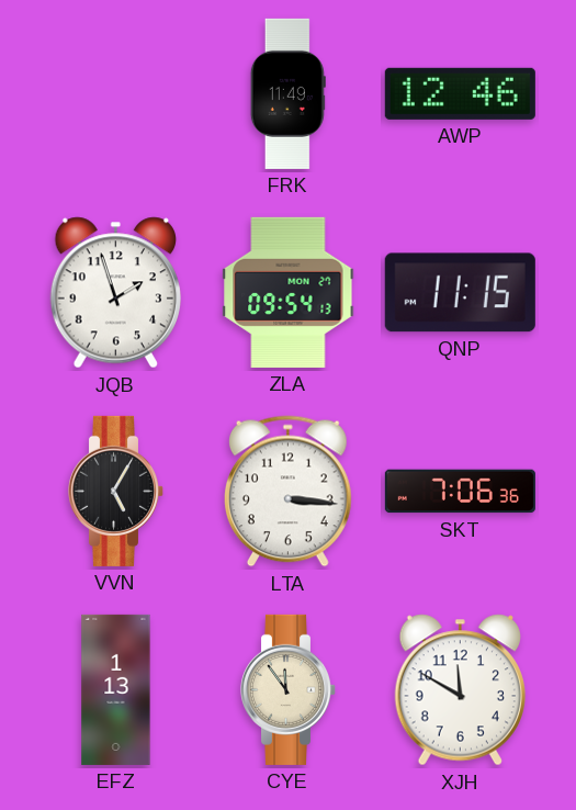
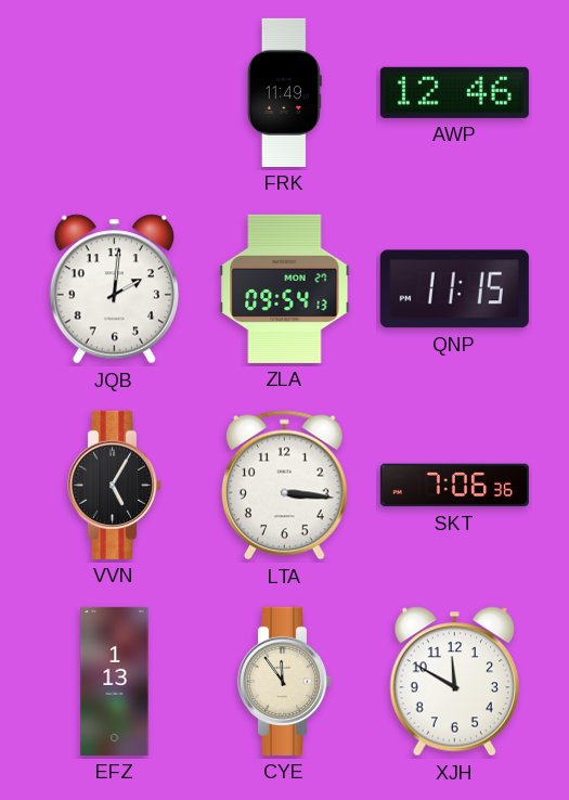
JQB: 1:57 -> 2:01
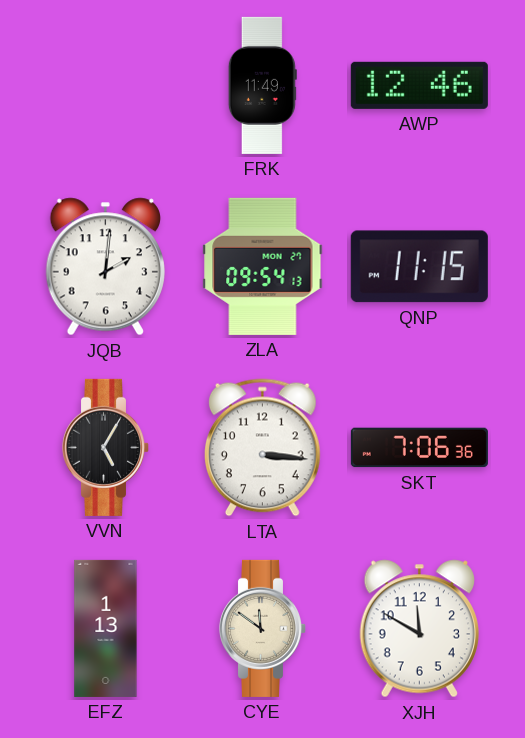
CYE: 11:54 -> 11:51
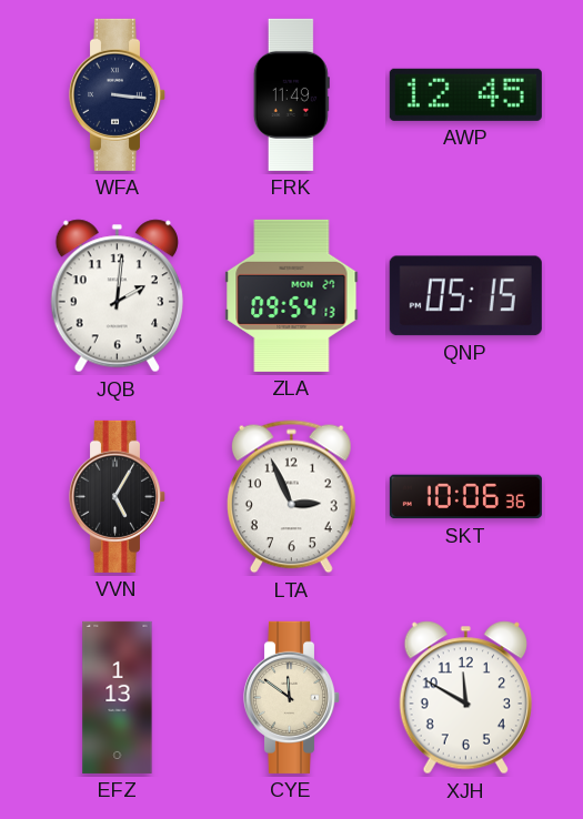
WFA: none -> 3:16
AWP: 12:46 -> 12:45
QNP: 11:15 -> 05:15
LTA: 3:16 -> 2:56
SKT: 7:06 -> 10:06
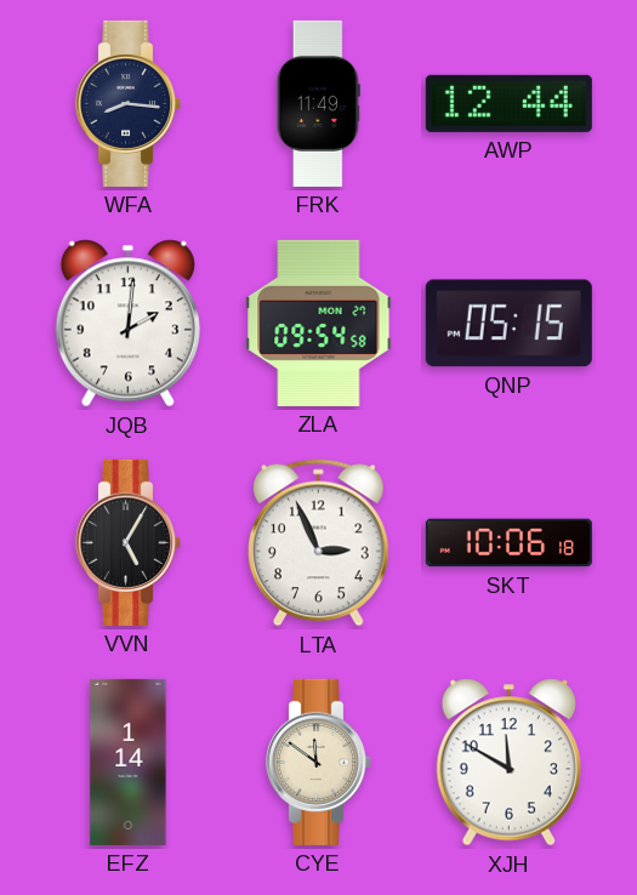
WFA: 3:16 -> 8:16
AWP: 12:45 -> 12:44
ZLA: 09:54:13 -> 09:54:58
SKT: 10:06:36 -> 10:06:18
EFZ: 1:13 -> 1:14
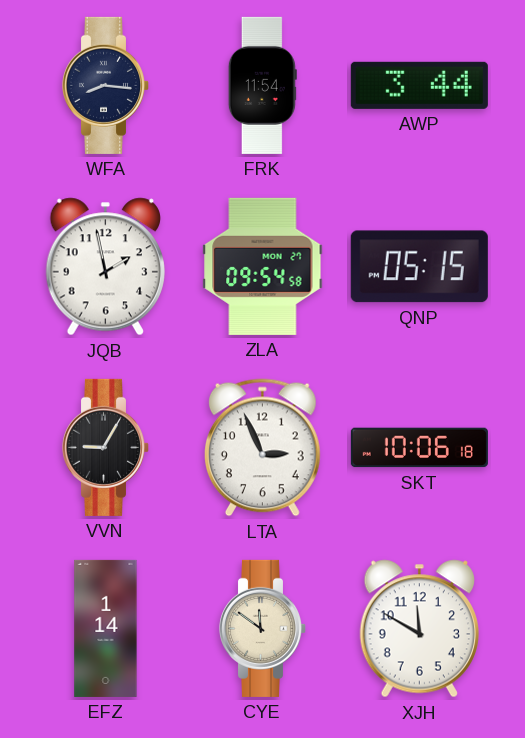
FRK: 11:49 -> 11:54
AWP: 12:44 -> 3:44
JQB: 2:01 -> 1:58
VVN: 5:05 -> 9:05
